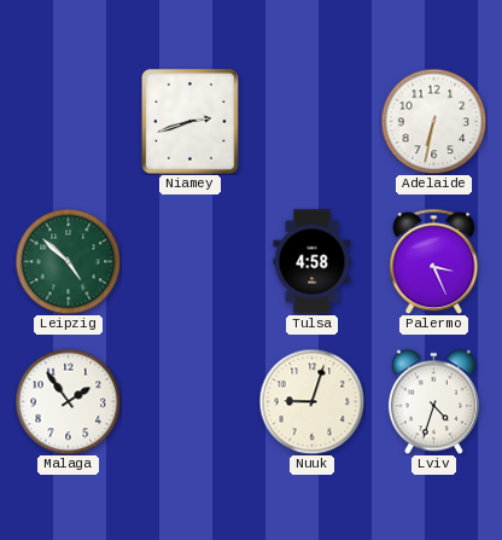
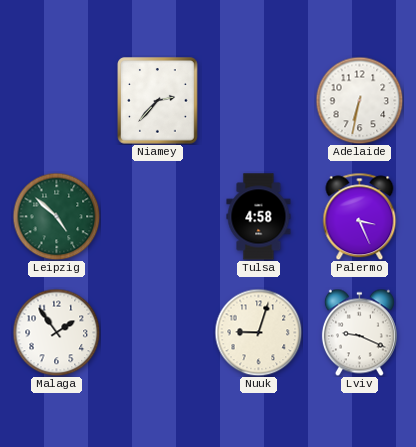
Niamey: 2:42 -> 2:37
Lviv: 4:33 -> 9:19
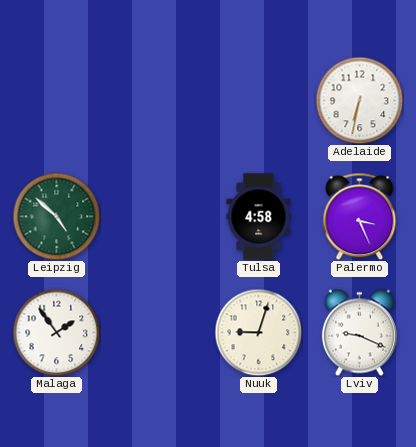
Niamey: 2:37 -> none
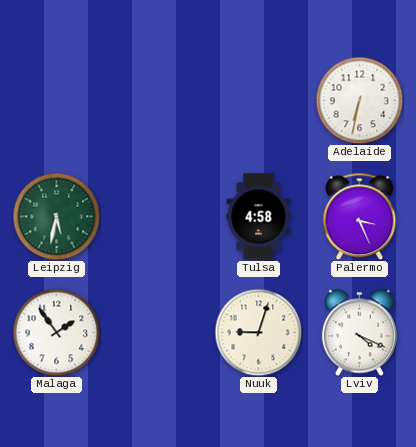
Leipzig: 4:52 -> 5:32
Lviv: 9:19 -> 4:19
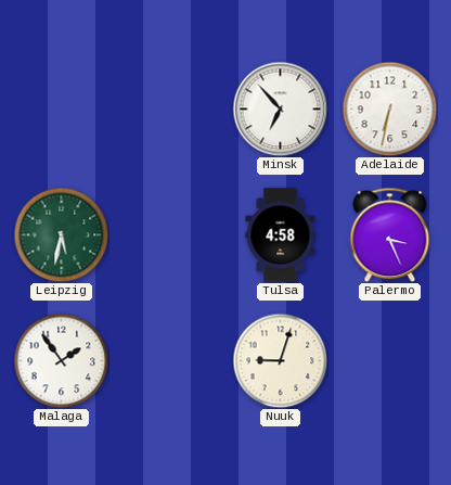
Minsk: none -> 6:53
Lviv: 4:19 -> none
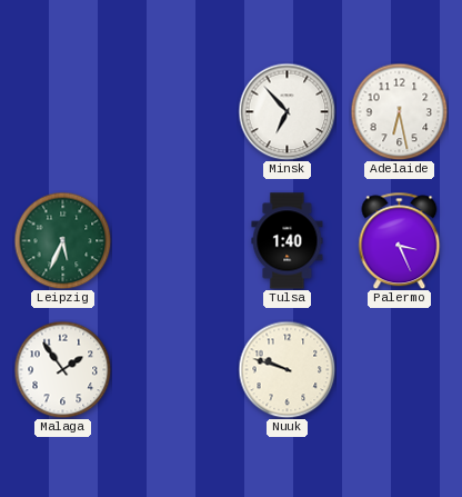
Adelaide: 6:32 -> 6:28
Leipzig: 5:32 -> 5:34
Tulsa: 4:58 -> 1:40
Nuuk: 9:03 -> 9:48
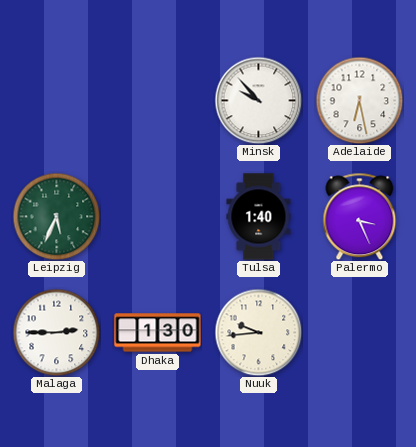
Minsk: 6:53 -> 9:53
Malaga: 1:54 -> 2:45
Dhaka: none -> 1:30
Nuuk: 9:48 -> 9:44
